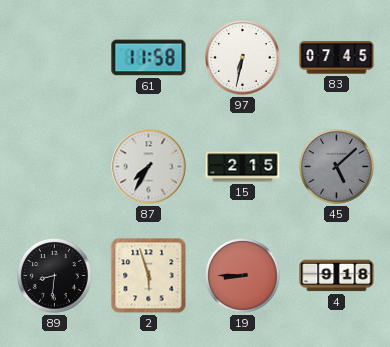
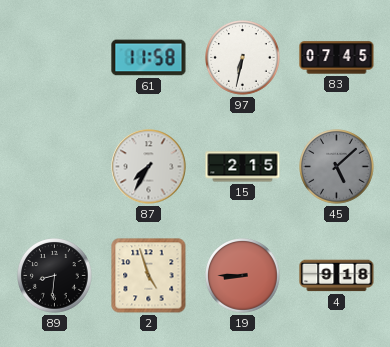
2: 5:57 -> 4:57
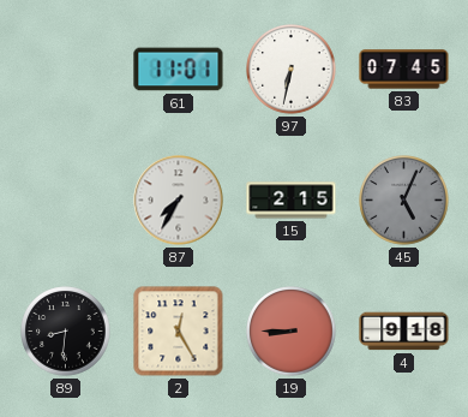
61: 11:58 -> 11:01
45: 5:08 -> 5:04
2: 4:57 -> 12:25
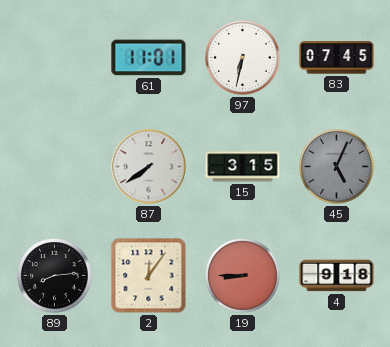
87: 7:35 -> 7:39
15: 2:15 -> 3:15
89: 8:31 -> 8:14
2: 12:25 -> 12:06
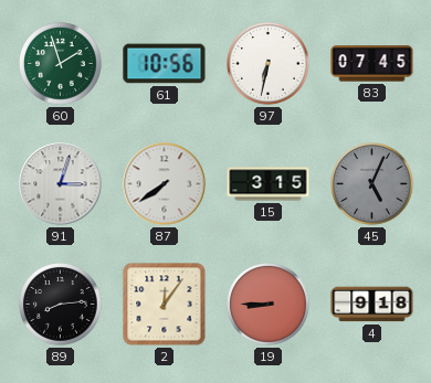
60: none -> 1:57
61: 11:01 -> 10:56
91: none -> 3:03
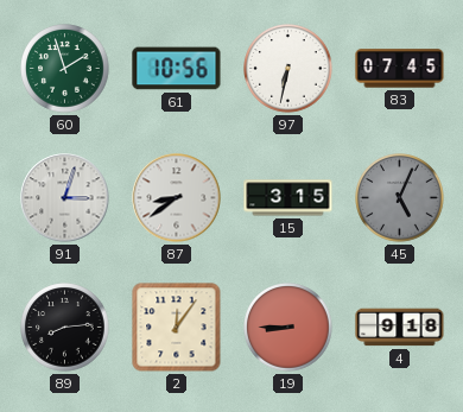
87: 7:39 -> 8:39
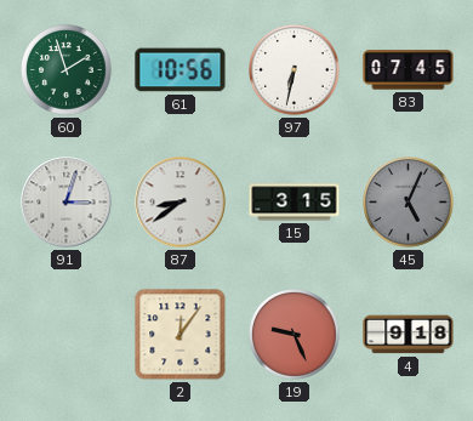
89: 8:14 -> none
19: 8:45 -> 9:26
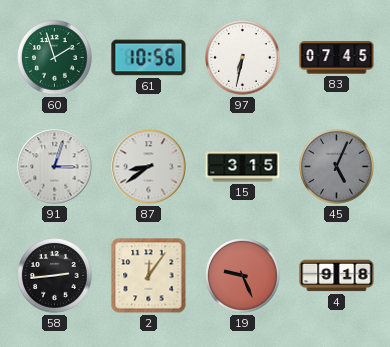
58: none -> 2:44
